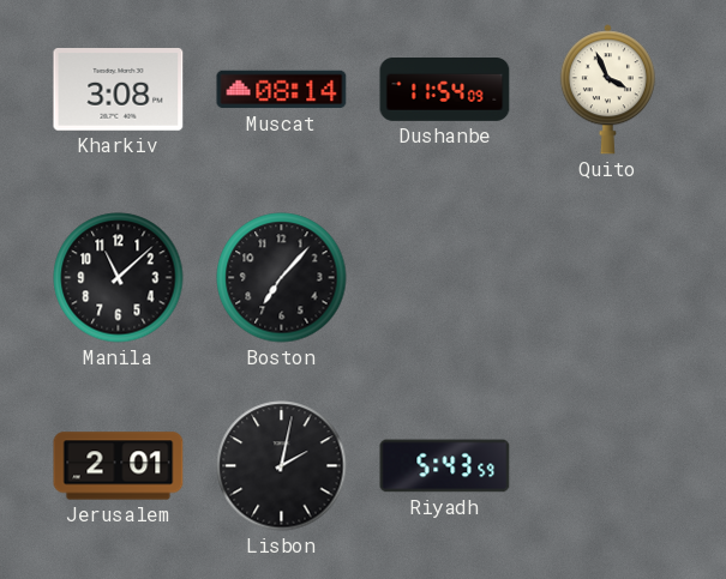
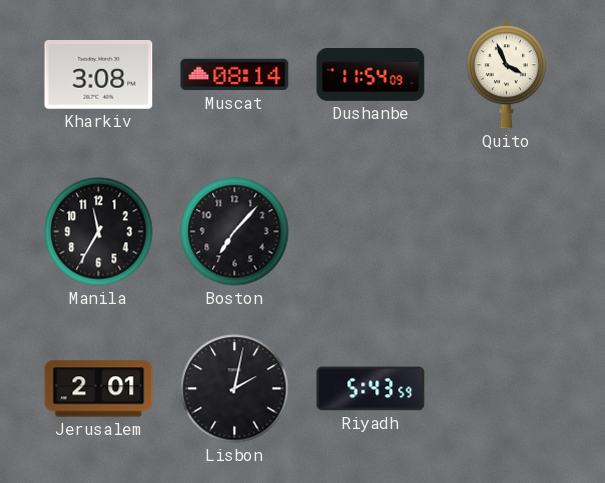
Manila: 11:08 -> 11:35
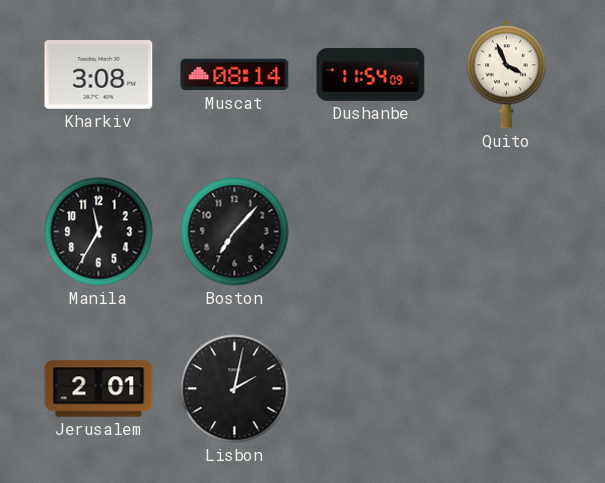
Riyadh: 5:43 -> none
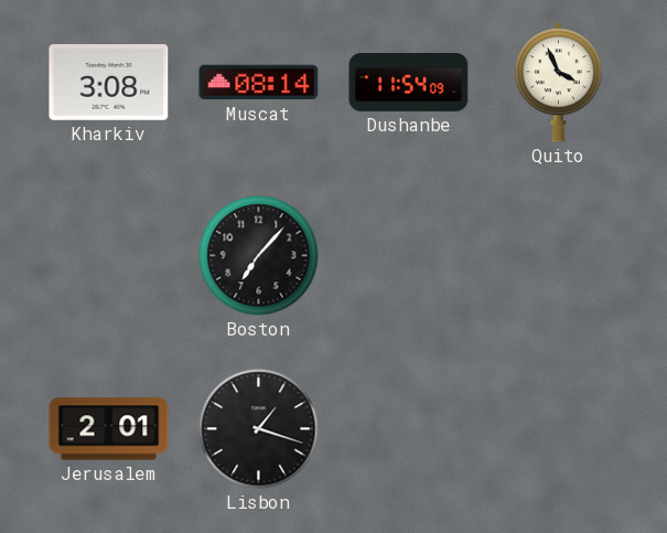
Manila: 11:35 -> none
Lisbon: 2:02 -> 1:18
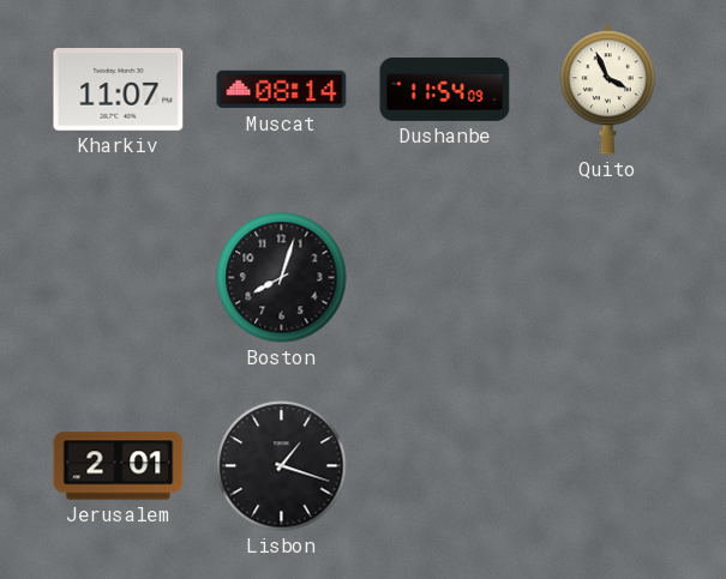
Kharkiv: 3:08 -> 11:07
Boston: 7:07 -> 8:03
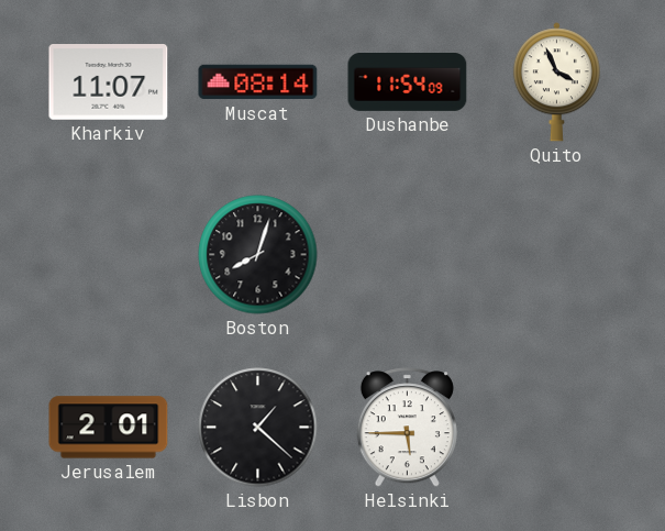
Lisbon: 1:18 -> 1:22
Helsinki: none -> 5:45
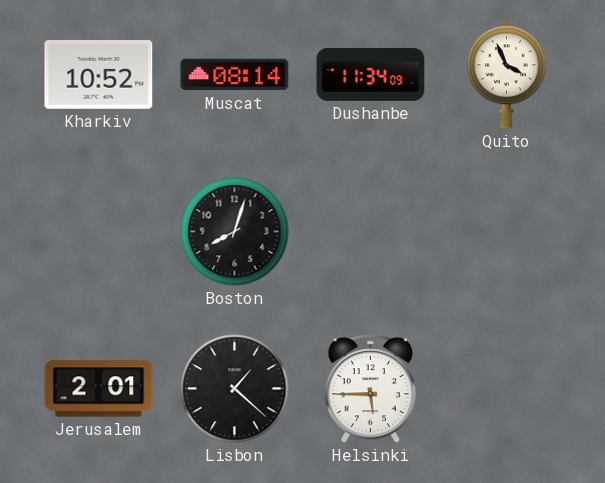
Kharkiv: 11:07 -> 10:52
Dushanbe: 11:54 -> 11:34
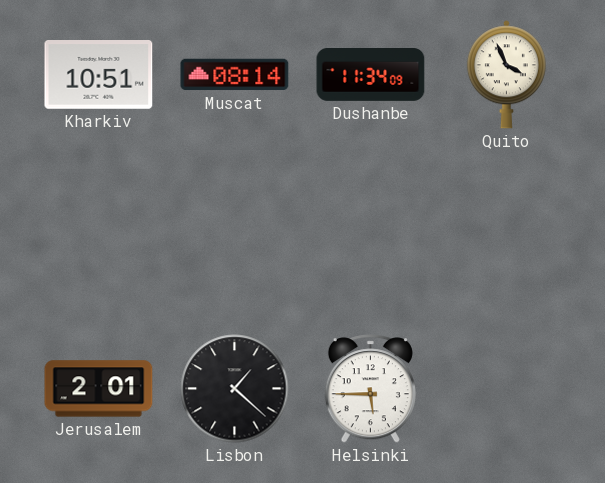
Kharkiv: 10:52 -> 10:51
Boston: 8:03 -> none
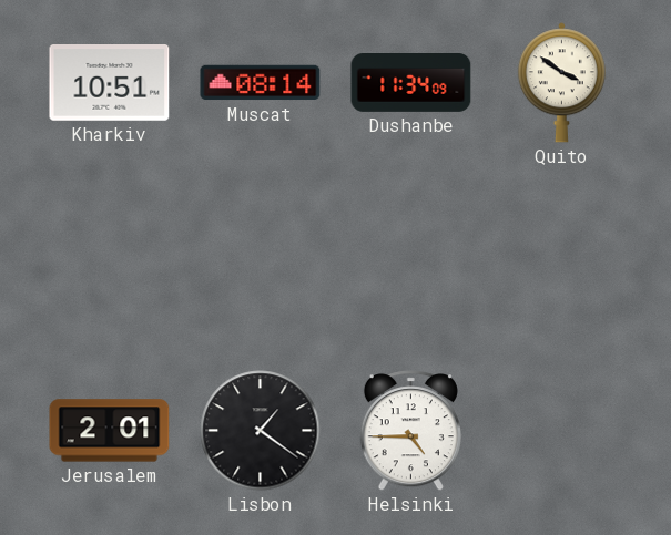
Quito: 3:56 -> 3:51
Lisbon: 1:22 -> 1:21
Helsinki: 5:45 -> 4:45
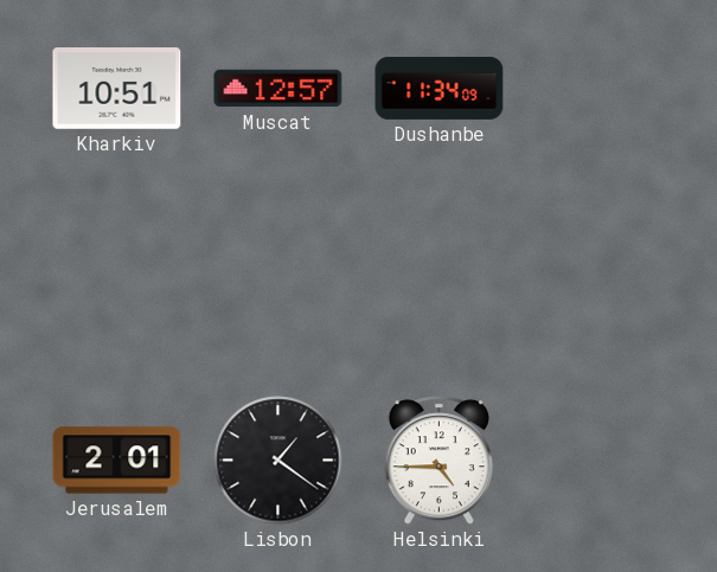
Muscat: 08:14 -> 12:57
Quito: 3:51 -> none
